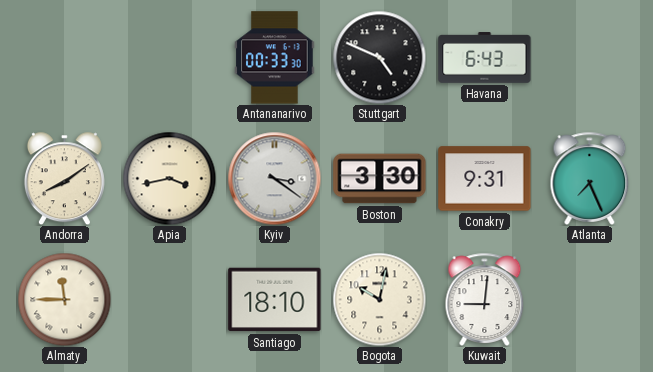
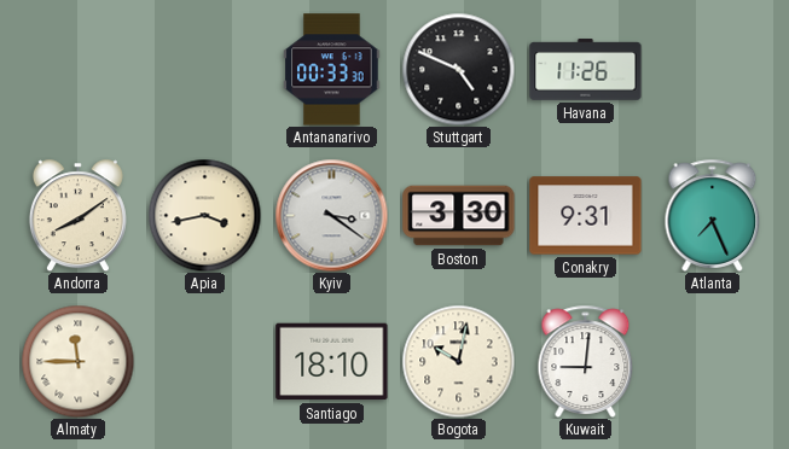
Havana: 6:43 -> 11:26
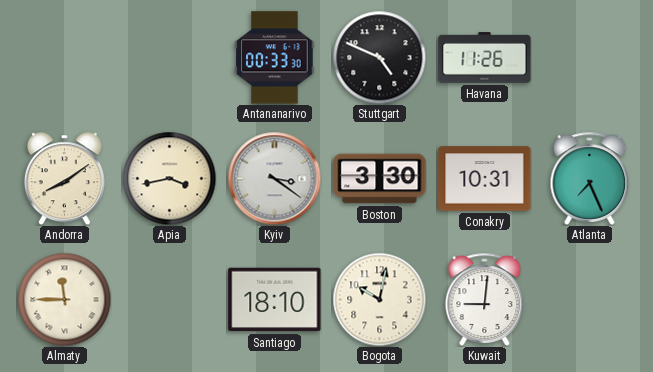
Conakry: 9:31 -> 10:31
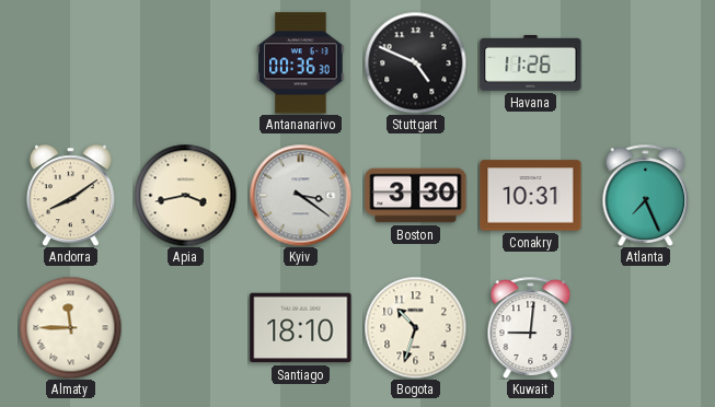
Antananarivo: 00:33 -> 00:36
Bogota: 10:02 -> 10:33
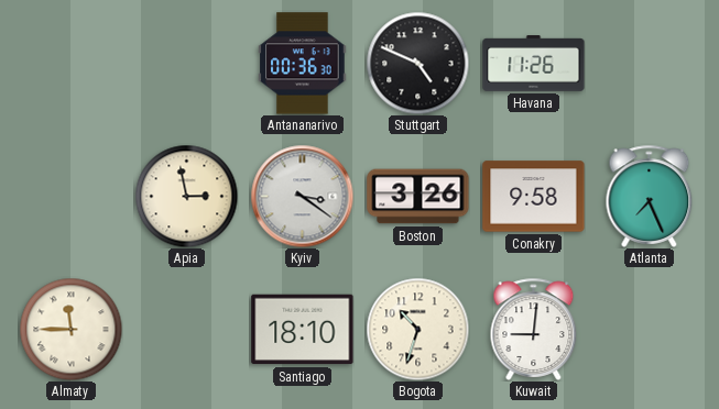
Andorra: 8:09 -> none
Apia: 3:43 -> 2:58
Boston: 3:30 -> 3:26
Conakry: 10:31 -> 9:58
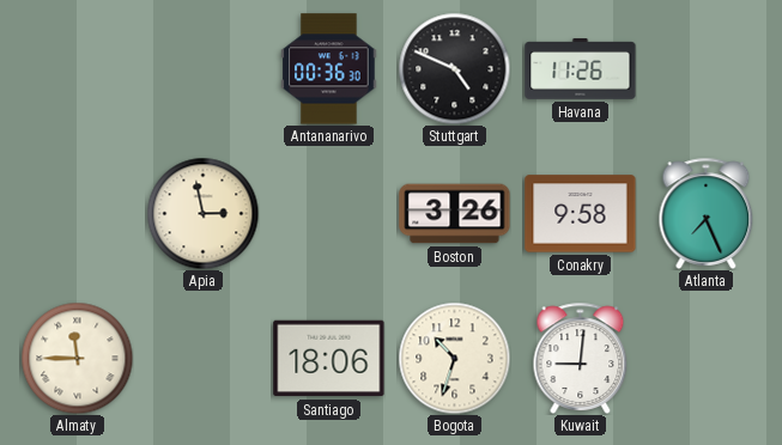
Kyiv: 3:21 -> none
Santiago: 18:10 -> 18:06
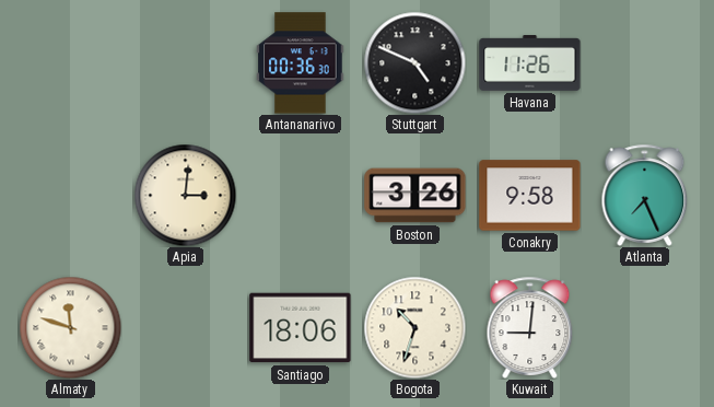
Apia: 2:58 -> 3:01
Almaty: 11:45 -> 11:48
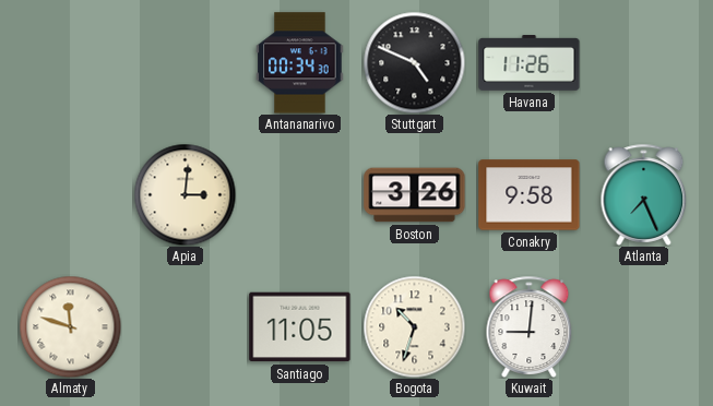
Antananarivo: 00:36 -> 00:34
Santiago: 18:06 -> 11:05
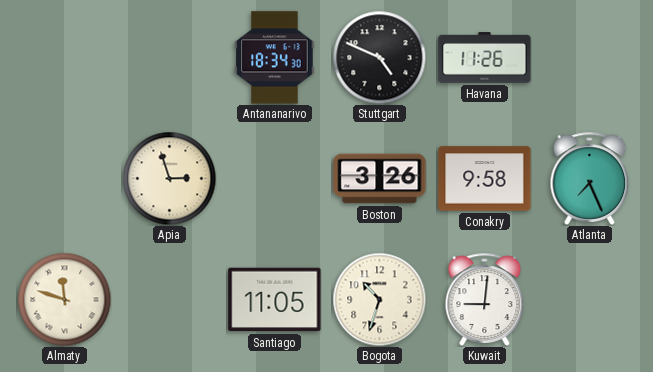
Antananarivo: 00:34 -> 18:34
Apia: 3:01 -> 2:57
